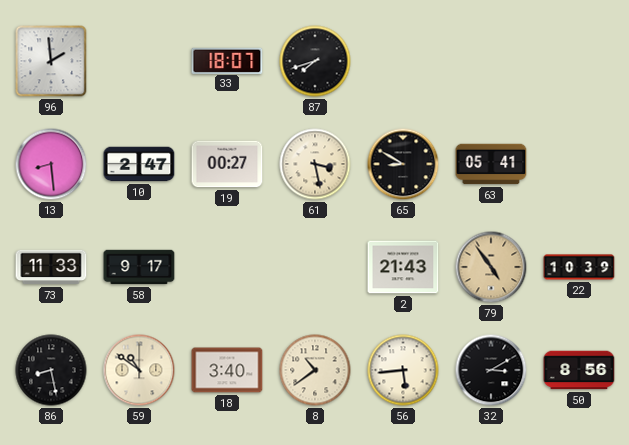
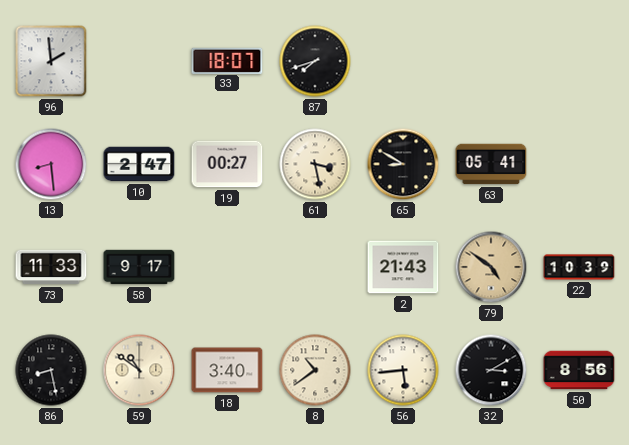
79: 4:54 -> 4:51
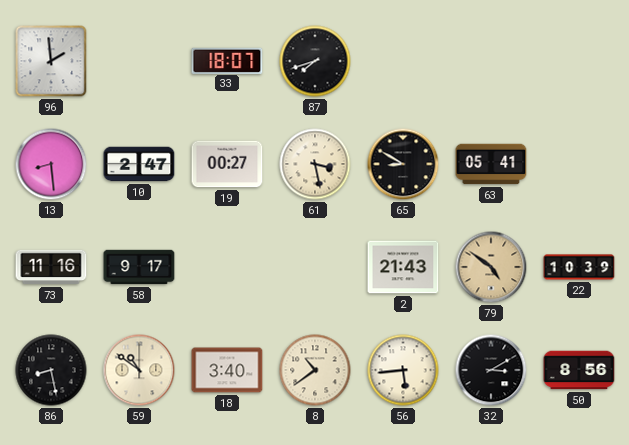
73: 11:33 -> 11:16
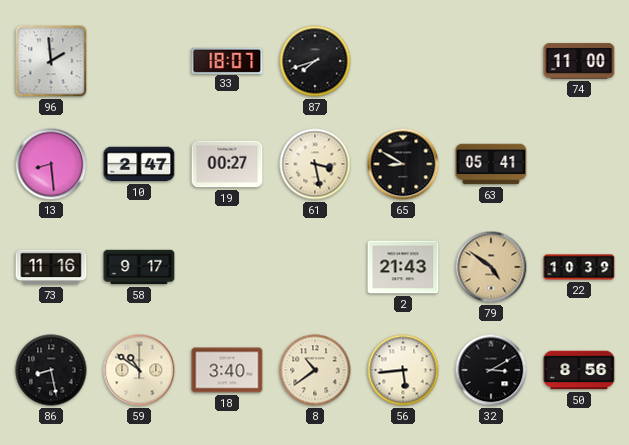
74: none -> 11:00
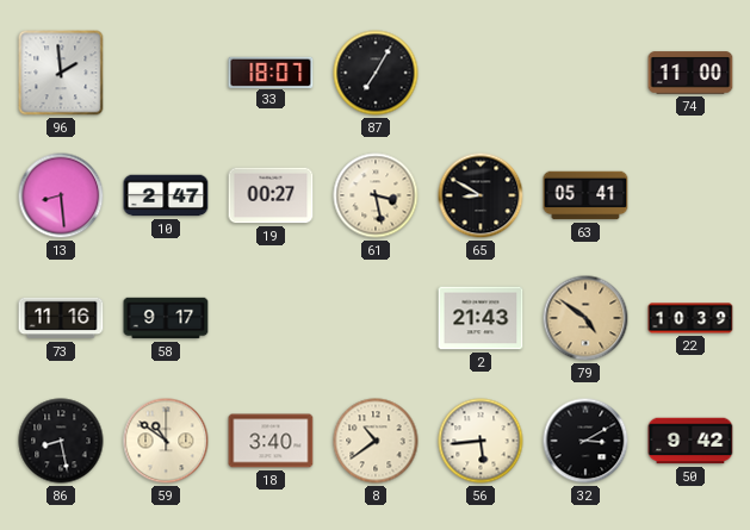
87: 7:42 -> 7:05
50: 8:56 -> 9:42
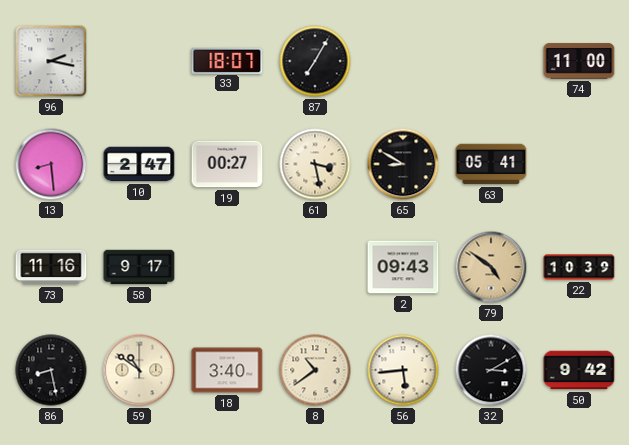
96: 1:59 -> 2:17
2: 21:43 -> 09:43
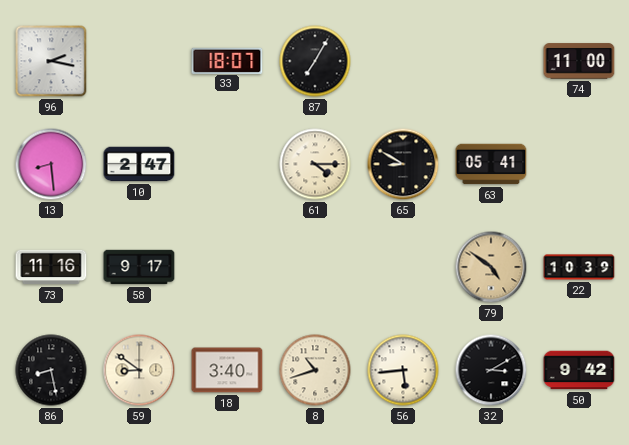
19: 00:27 -> none
61: 3:28 -> 4:15
2: 09:43 -> none
59: 10:51 -> 8:51
8: 10:39 -> 10:42
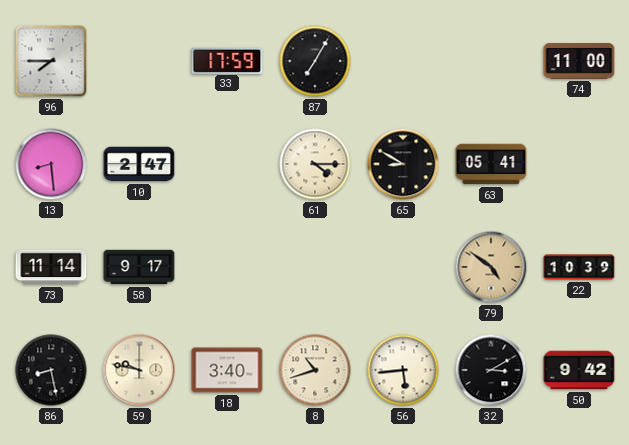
96: 2:17 -> 7:45
33: 18:07 -> 17:59
73: 11:16 -> 11:14
59: 8:51 -> 9:47
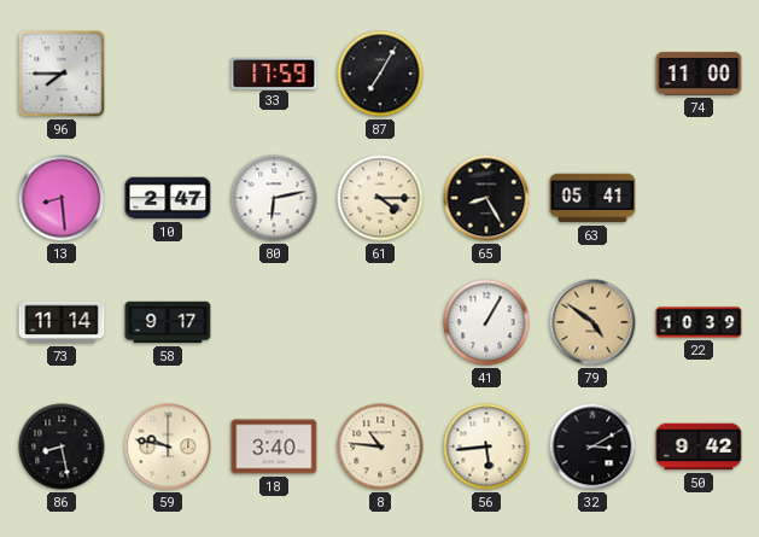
80: none -> 6:13
65: 8:50 -> 8:25
41: none -> 1:05
8: 10:42 -> 10:46
